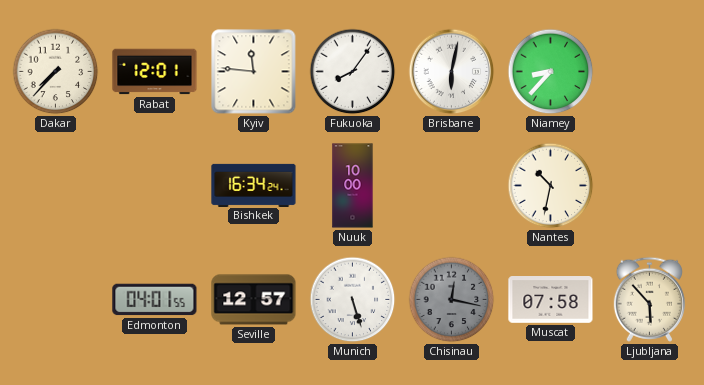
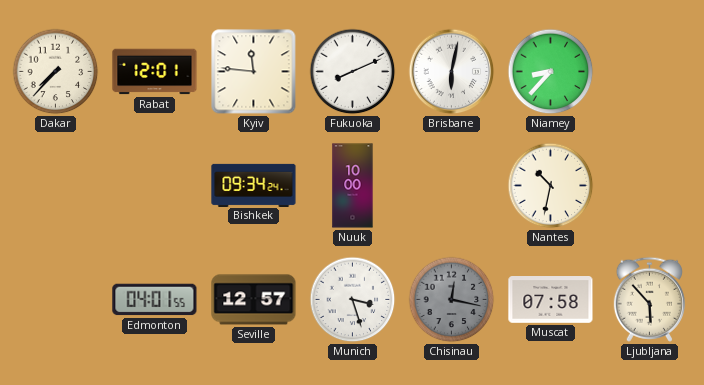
Fukuoka: 8:06 -> 8:11
Bishkek: 16:34 -> 09:34
Munich: 5:27 -> 3:27
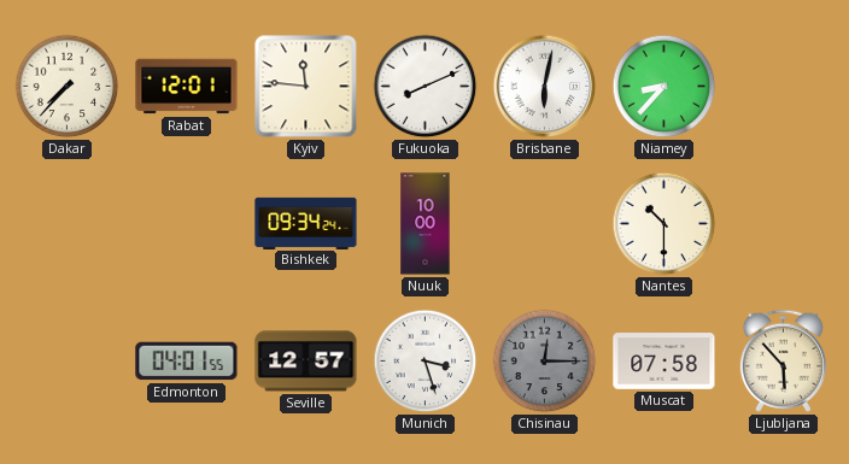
Nantes: 10:32 -> 10:30
Chisinau: 12:17 -> 12:15
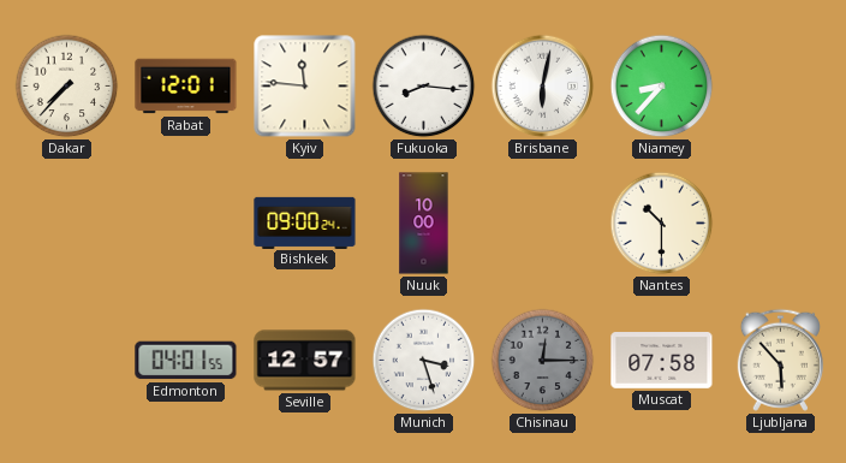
Fukuoka: 8:11 -> 8:16
Bishkek: 09:34 -> 09:00
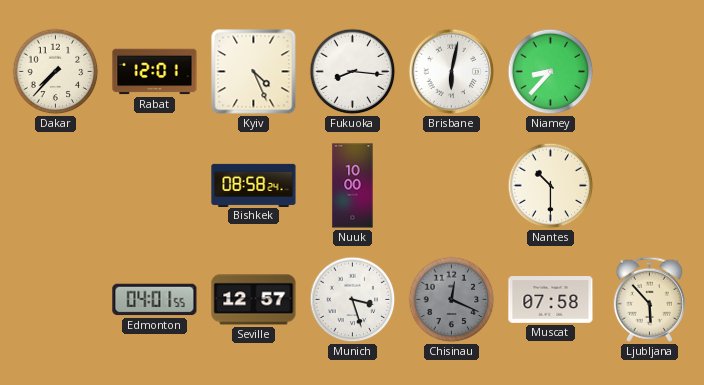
Kyiv: 11:46 -> 4:26
Bishkek: 09:00 -> 08:58
Chisinau: 12:15 -> 12:19
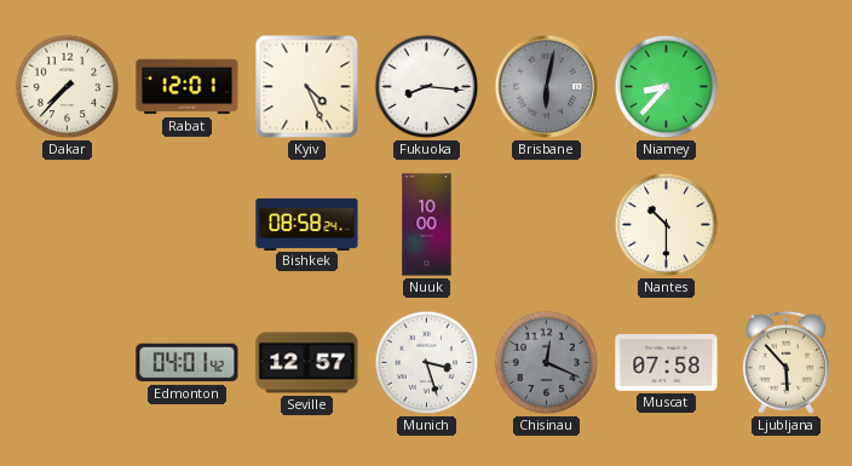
Brisbane dial: white -> grey
Edmonton: 04:01:55 -> 04:01:42
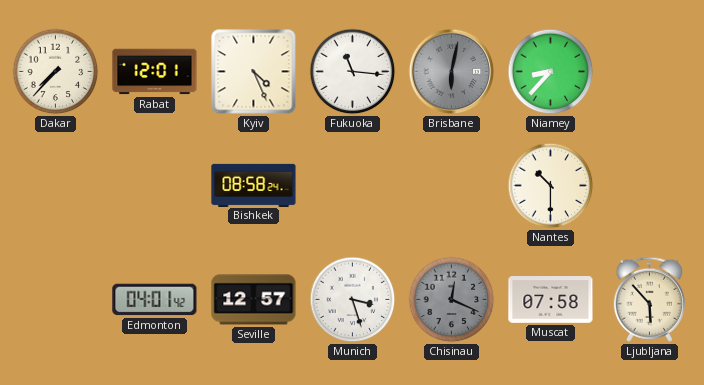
Fukuoka: 8:16 -> 11:16
Nuuk: 10:00 -> none
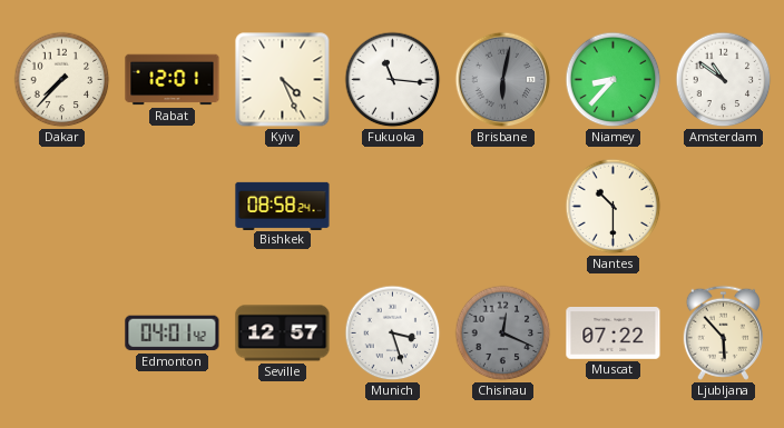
Amsterdam: none -> 10:51
Muscat: 07:58 -> 07:22
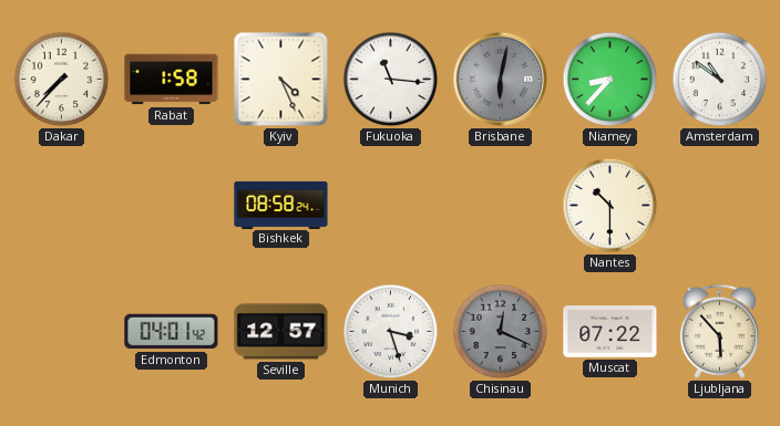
Rabat: 12:01 -> 1:58
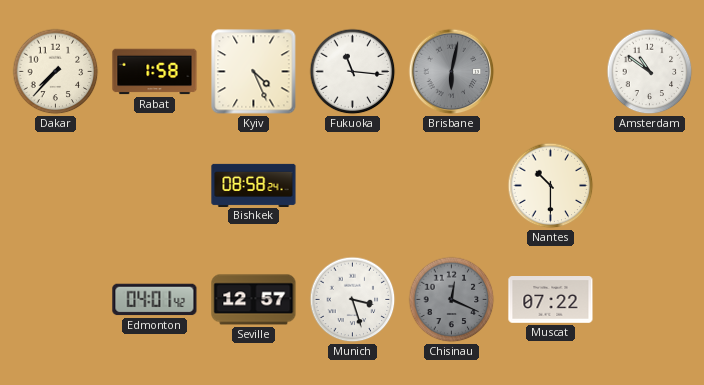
Niamey: 8:37 -> none
Ljubljana: 5:53 -> none
